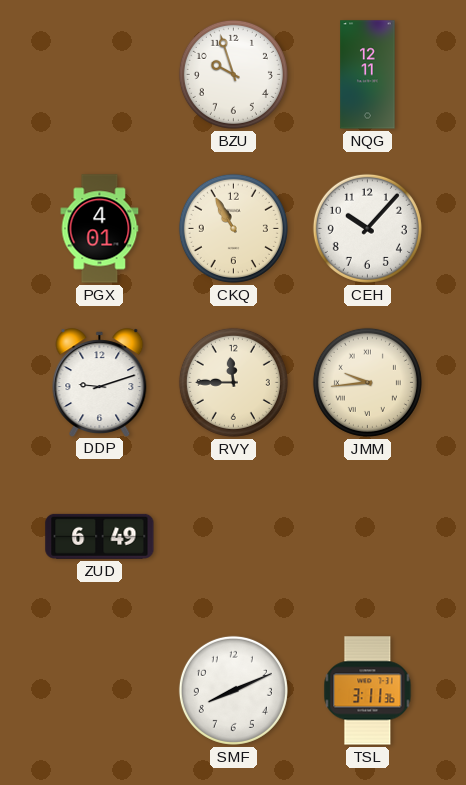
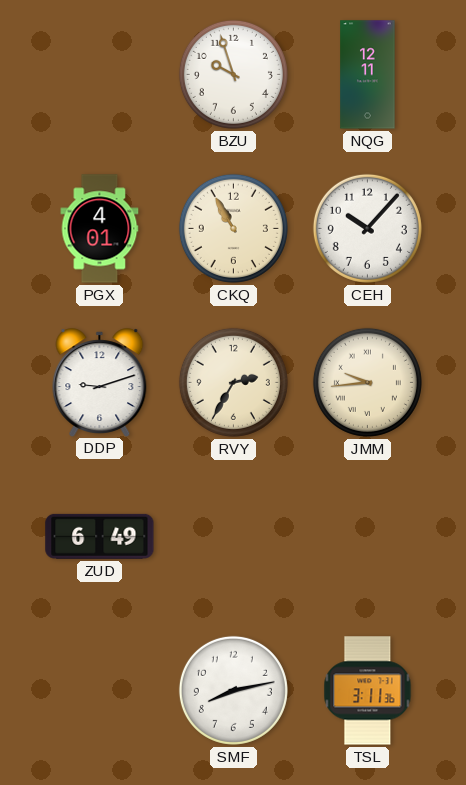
RVY: 11:45 -> 2:35
SMF: 8:11 -> 8:13
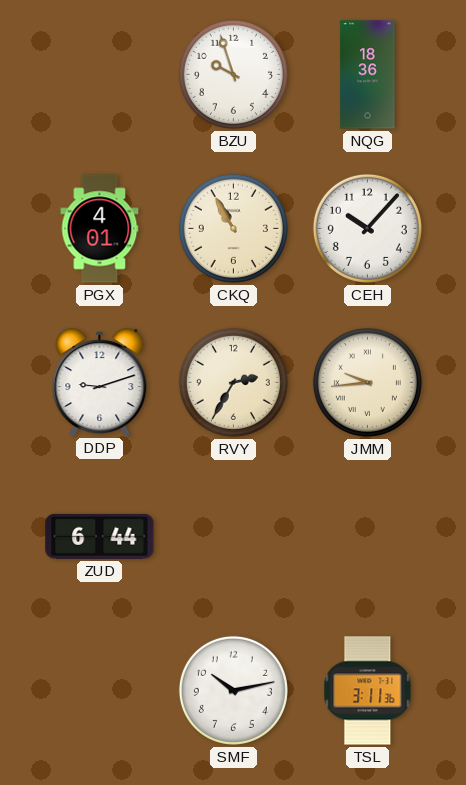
NQG: 12:11 -> 18:36
ZUD: 6:49 -> 6:44
SMF: 8:13 -> 10:13
